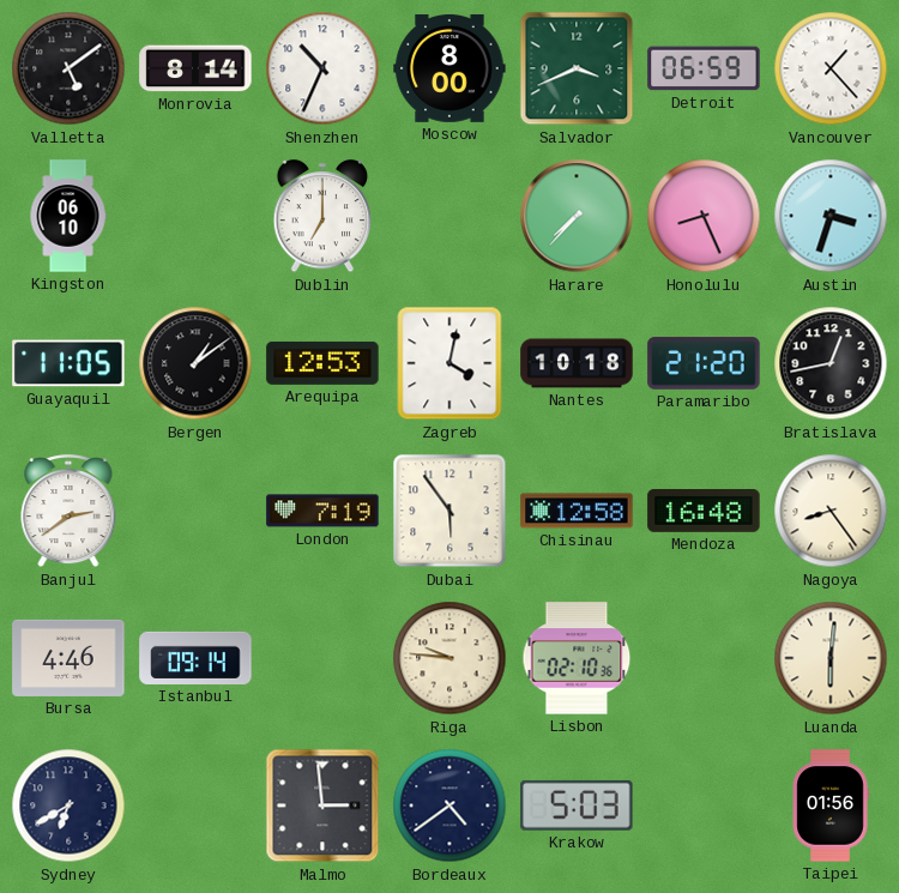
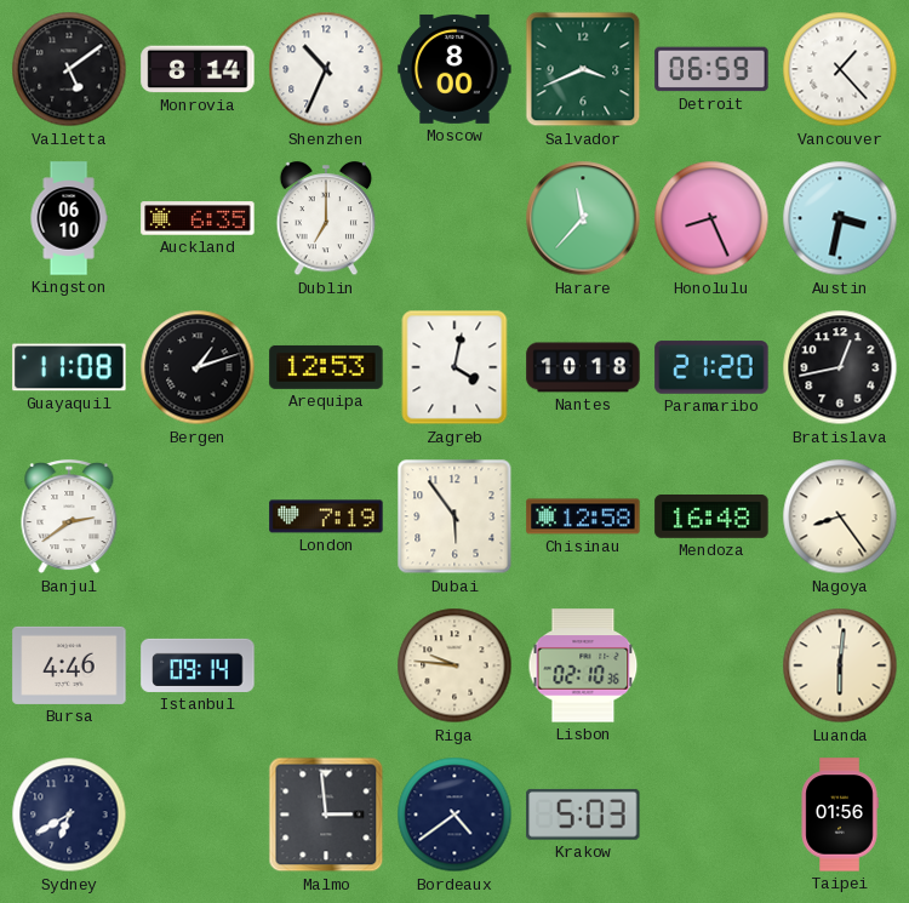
Auckland: none -> 6:35
Harare: 7:37 -> 11:37
Austin: 3:33 -> 3:32
Guayaquil: 11:05 -> 11:08
Bergen: 1:09 -> 1:12
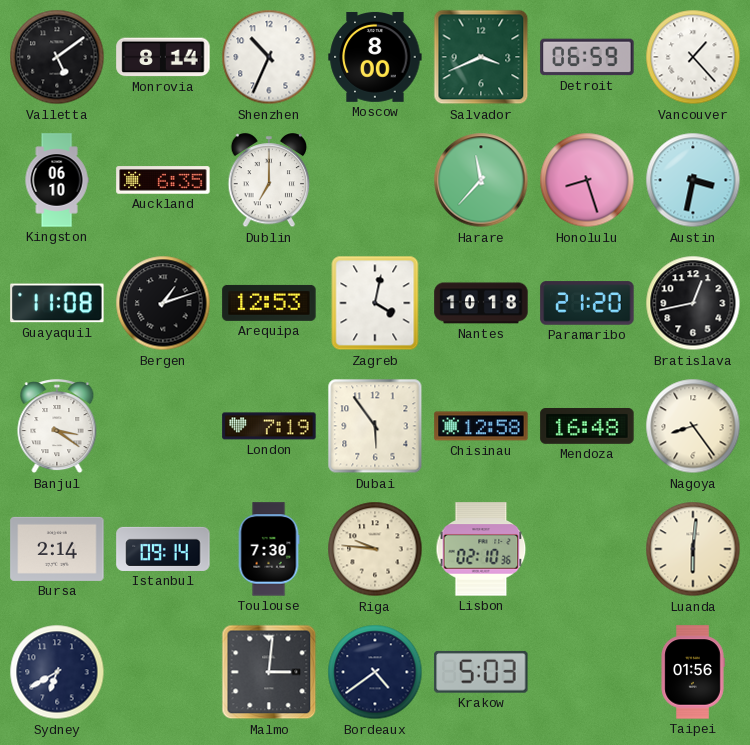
Honolulu: 8:26 -> 8:27
Banjul: 2:39 -> 3:21
Bursa: 4:46 -> 2:14
Toulouse: none -> 7:30
Malmo: 2:59 -> 3:01
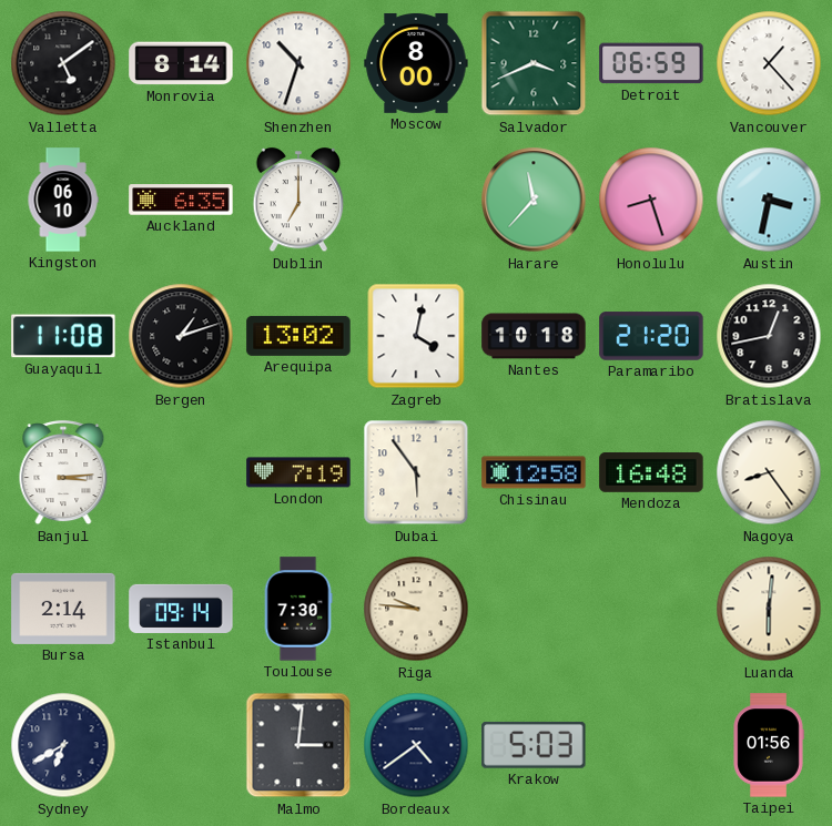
Shenzhen: 10:34 -> 10:33
Arequipa: 12:53 -> 13:02
Banjul: 3:21 -> 3:14
Lisbon: 02:10 -> none
